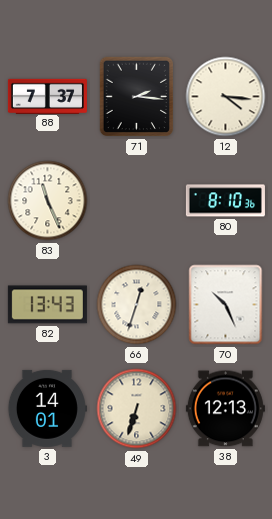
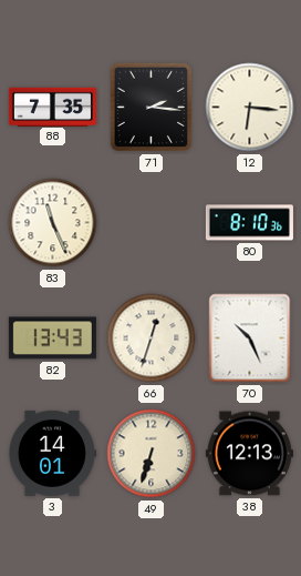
88: 7:37 -> 7:35
12: 4:16 -> 6:16
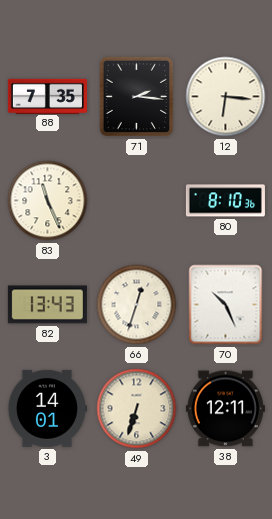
38: 12:13 -> 12:11
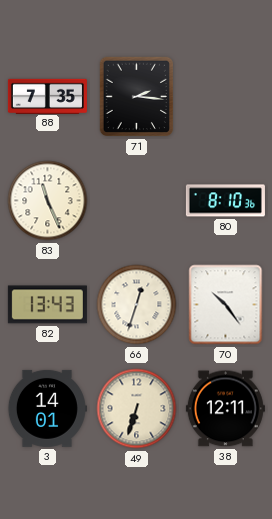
12: 6:16 -> none
70: 10:26 -> 10:24
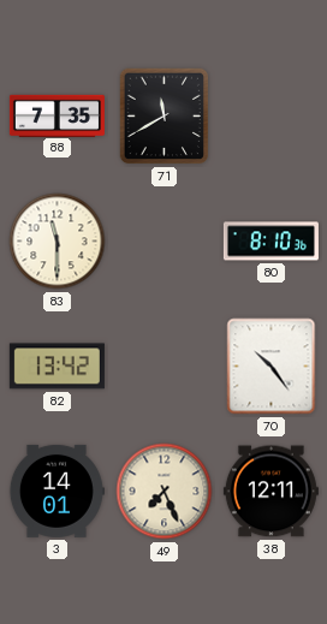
71: 2:16 -> 11:40
83: 11:26 -> 11:30
82: 13:43 -> 13:42
66: 12:33 -> none
49: 6:33 -> 7:26
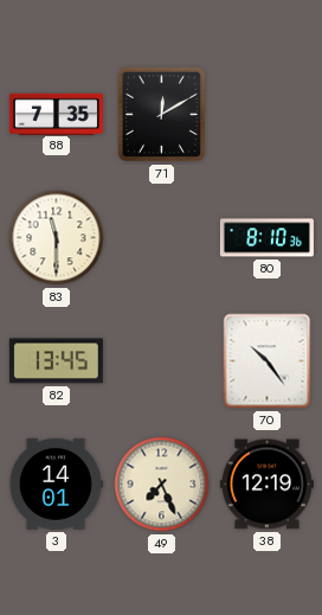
71: 11:40 -> 12:10
82: 13:42 -> 13:45
38: 12:11 -> 12:19
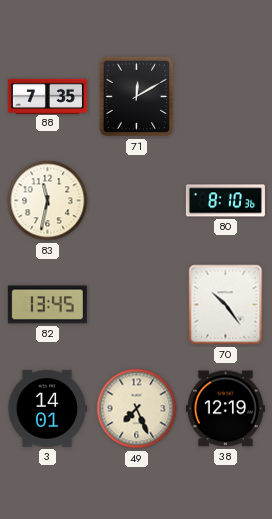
83: 11:30 -> 11:32
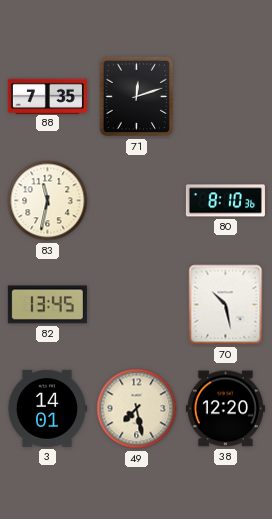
71: 12:10 -> 12:12
70: 10:24 -> 10:28
49: 7:26 -> 7:28
38: 12:19 -> 12:20
